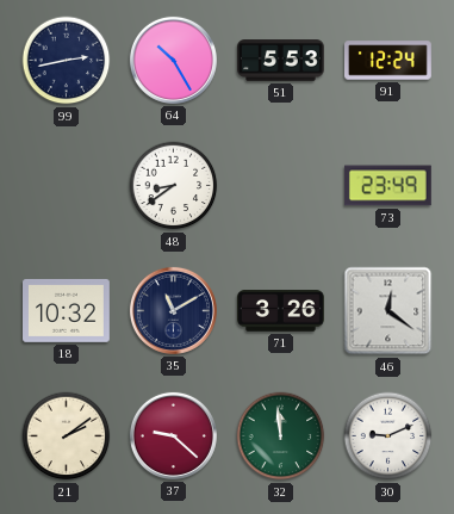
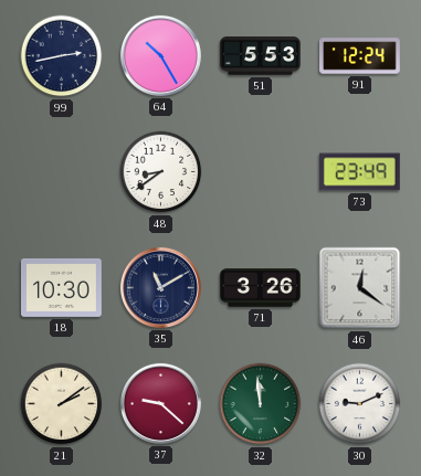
18: 10:32 -> 10:30
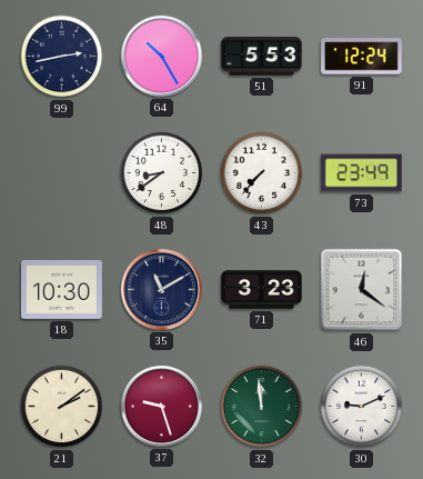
43: none -> 7:37
71: 3:26 -> 3:23
37: 9:22 -> 9:27
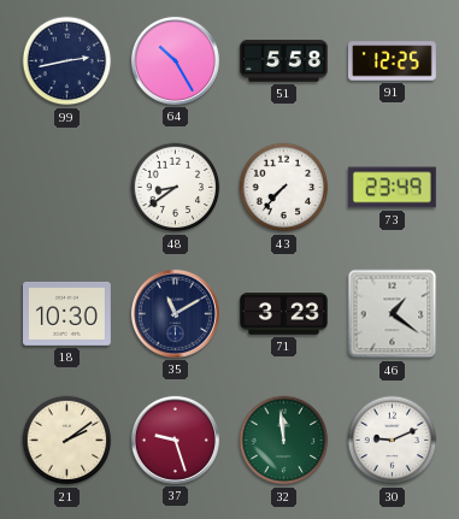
51: 5:53 -> 5:58
91: 12:24 -> 12:25
46: 12:21 -> 1:21
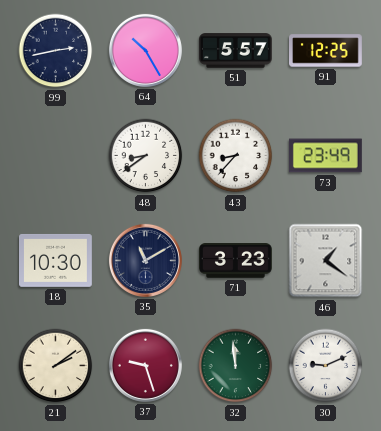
51: 5:58 -> 5:57
43: 7:37 -> 8:37
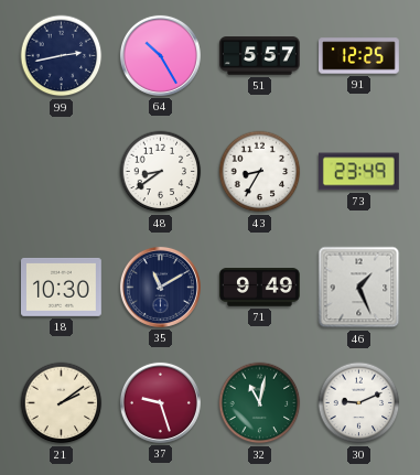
43: 8:37 -> 8:35
71: 3:23 -> 9:49
46: 1:21 -> 1:26
32: 11:59 -> 11:02
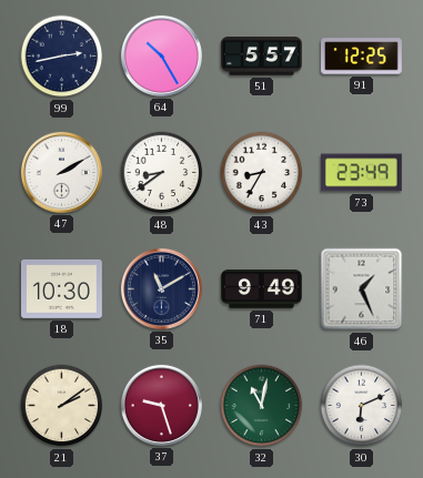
47: none -> 2:10
30: 9:11 -> 6:11
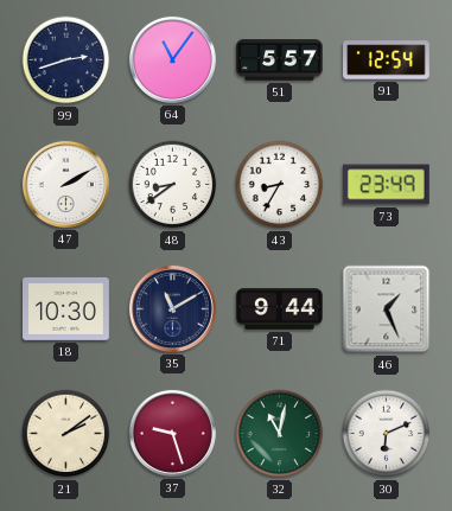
99: 2:43 -> 2:42
64: 10:25 -> 11:06
91: 12:25 -> 12:54
71: 9:49 -> 9:44
